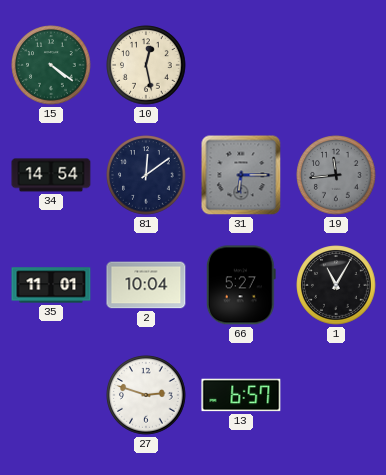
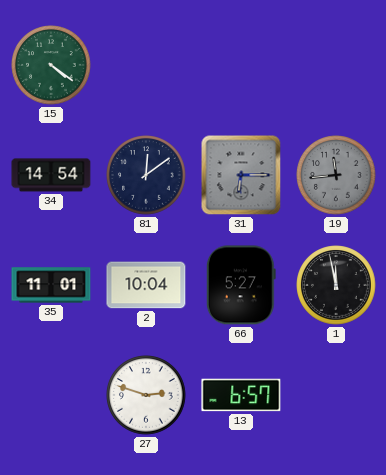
10: 12:28 -> none
1: 11:05 -> 11:58
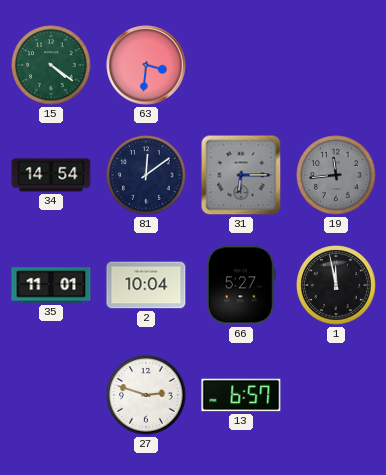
63: none -> 3:31
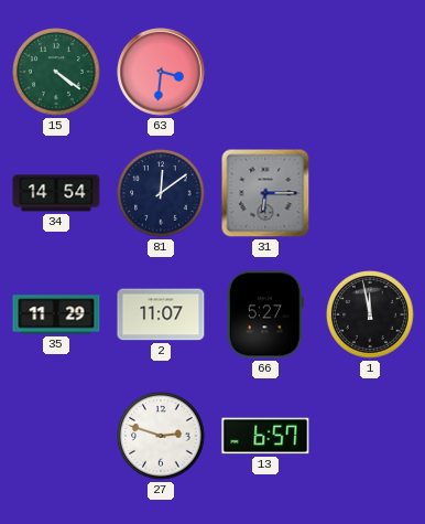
19: 11:44 -> none
35: 11:01 -> 11:29
2: 10:04 -> 11:07
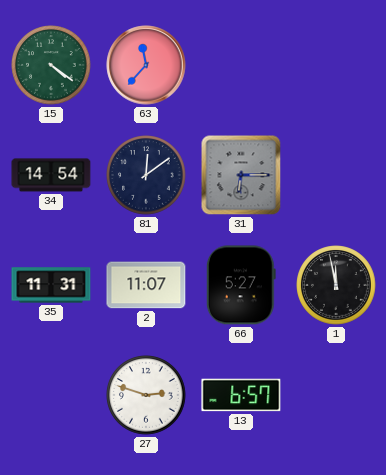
63: 3:31 -> 11:37
35: 11:29 -> 11:31
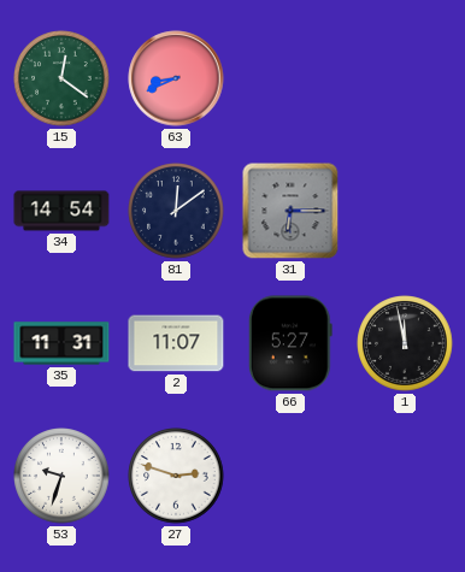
15: 4:21 -> 12:21
63: 11:37 -> 8:41
53: none -> 9:33
13: 6:57 -> none
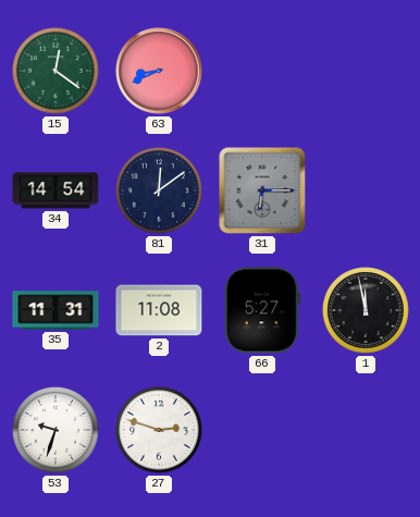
2: 11:07 -> 11:08
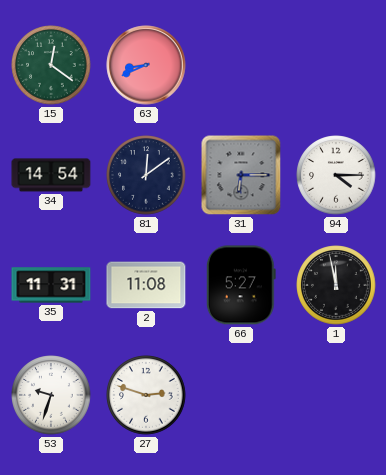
94: none -> 4:15
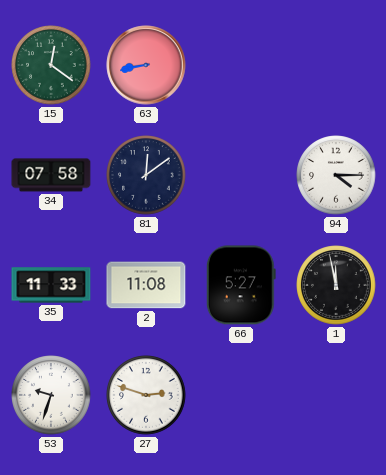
63: 8:41 -> 8:43
34: 14:54 -> 07:58
31: 6:15 -> none
35: 11:31 -> 11:33
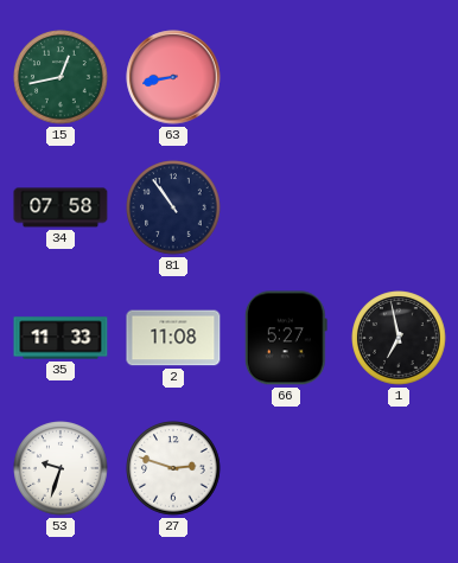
15: 12:21 -> 12:43
81: 12:09 -> 10:54
94: 4:15 -> none
1: 11:58 -> 6:58
